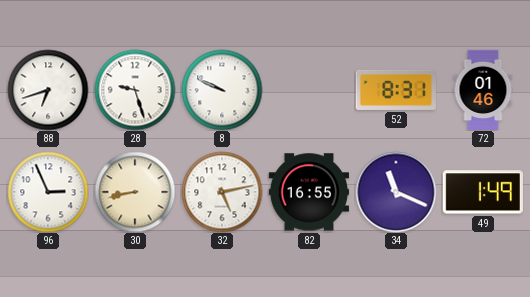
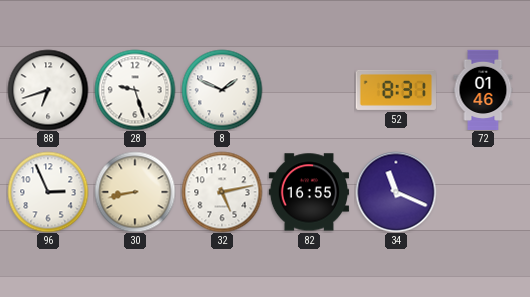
8: 9:49 -> 1:49
49: 1:49 -> none
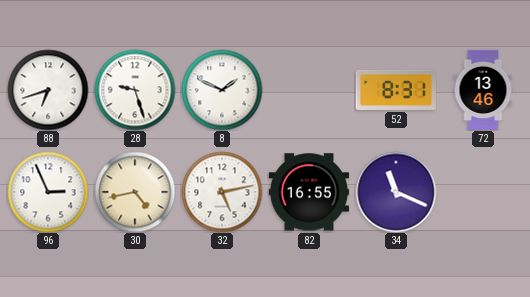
72: 01:46 -> 13:46
30: 8:43 -> 4:43
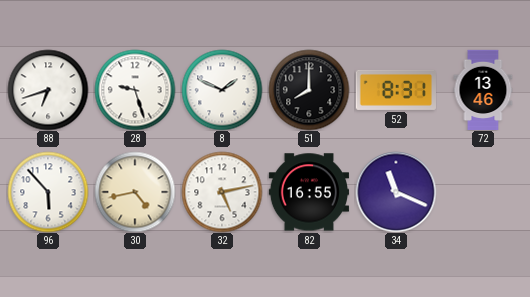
51: none -> 8:00
96: 2:56 -> 5:53
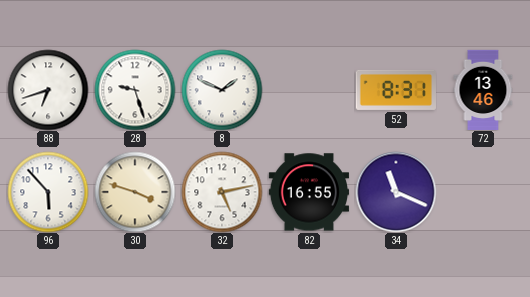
51: 8:00 -> none
30: 4:43 -> 3:48
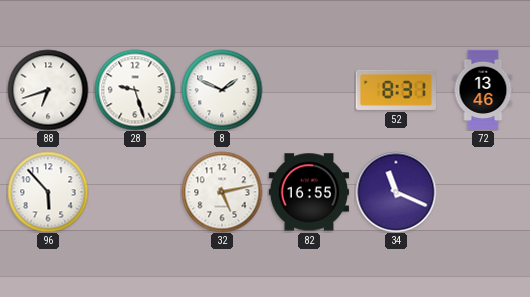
30: 3:48 -> none
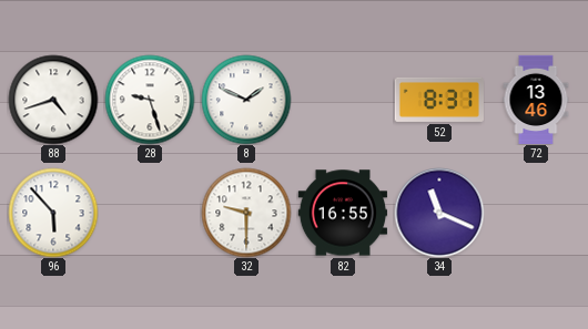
88: 6:42 -> 4:42
32: 5:13 -> 9:30
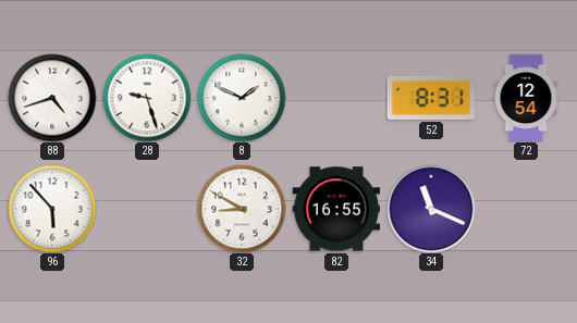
72: 13:46 -> 12:54
32: 9:30 -> 8:50
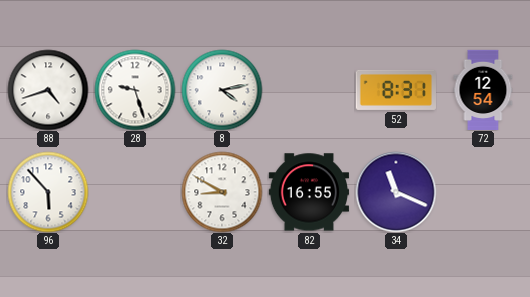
8: 1:49 -> 4:13
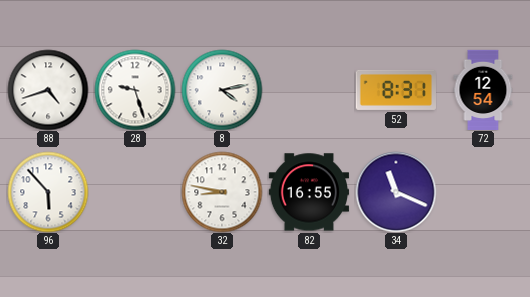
32: 8:50 -> 8:47
